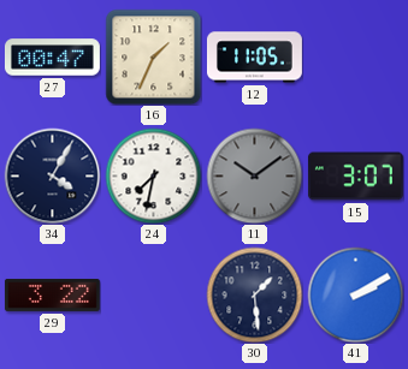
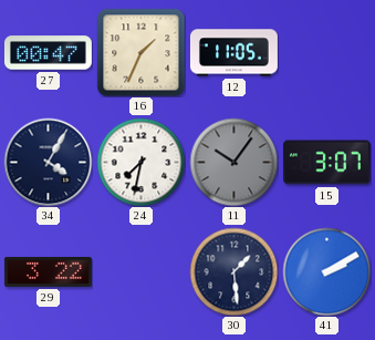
11: 10:09 -> 10:06
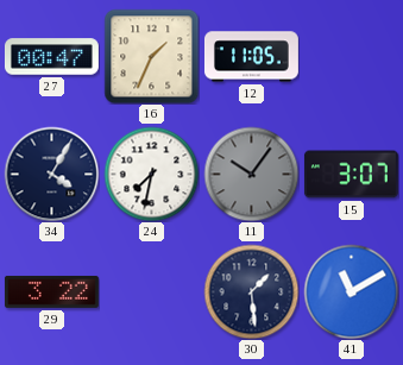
41: 2:10 -> 11:10
